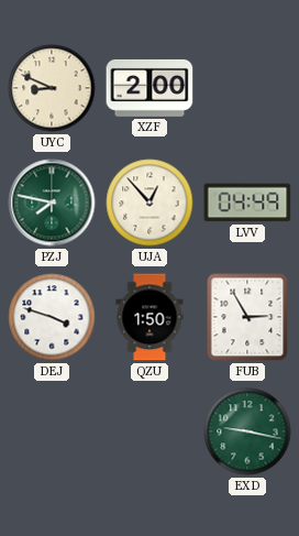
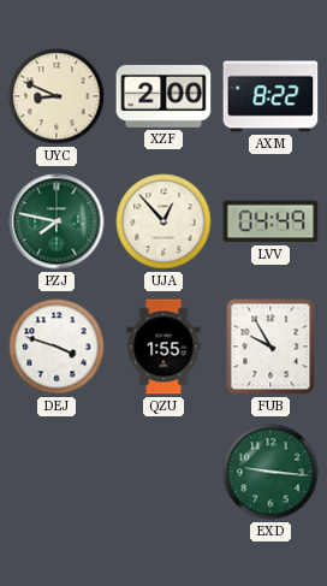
AXM: none -> 8:22
QZU: 1:50 -> 1:55
FUB: 2:55 -> 9:55
EXD: 9:17 -> 9:16
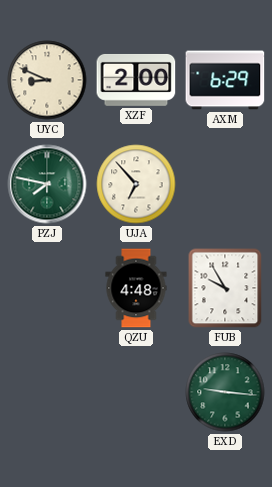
AXM: 8:22 -> 6:29
UJA: 12:53 -> 6:53
LVV: 04:49 -> none
DEJ: 3:48 -> none
QZU: 1:55 -> 4:48
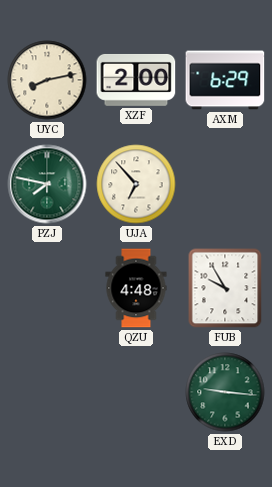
UYC: 8:49 -> 8:13
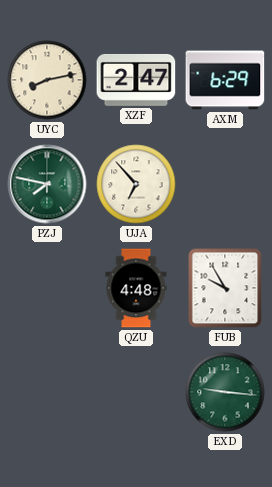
XZF: 2:00 -> 2:47
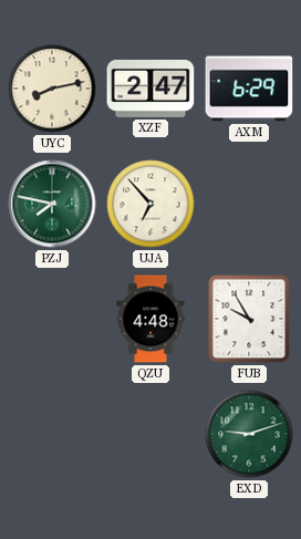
EXD: 9:16 -> 9:12
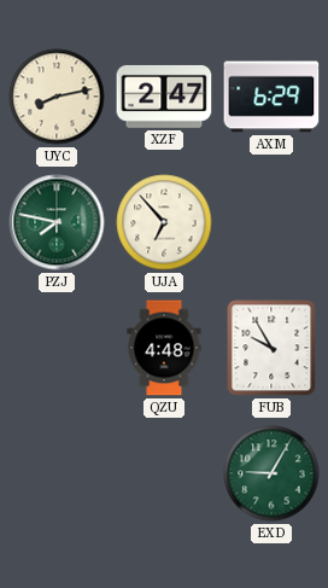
EXD: 9:12 -> 9:05
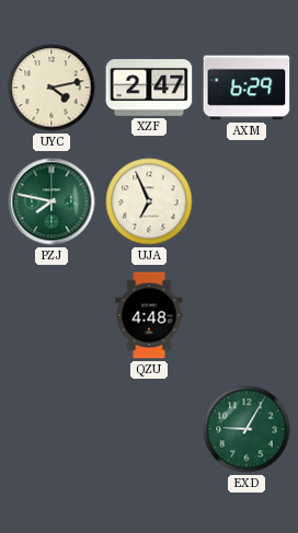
UYC: 8:13 -> 4:13
UJA: 6:53 -> 6:56
FUB: 9:55 -> none
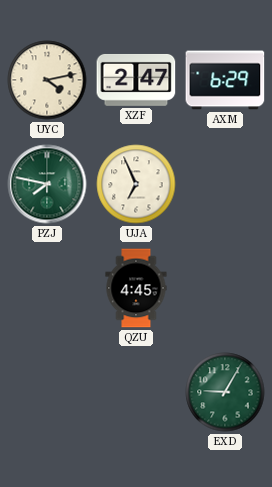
QZU: 4:48 -> 4:45
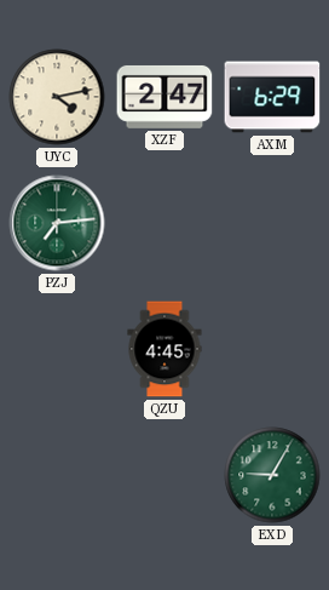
PZJ: 7:47 -> 7:14
UJA: 6:56 -> none
